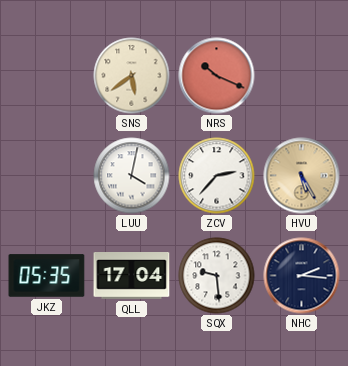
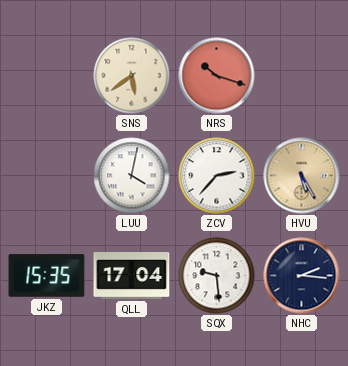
NRS: 10:19 -> 10:18
JKZ: 05:35 -> 15:35
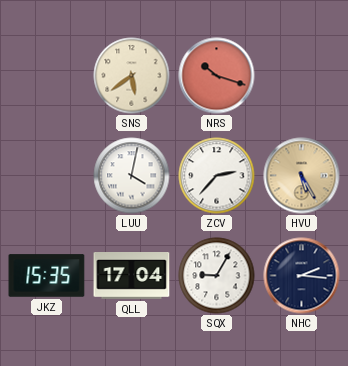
SQX: 9:29 -> 9:05
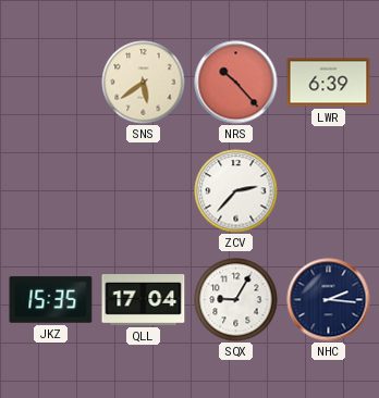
NRS: 10:18 -> 10:23
LWR: none -> 6:39
LUU: 4:02 -> none
HVU: 5:25 -> none
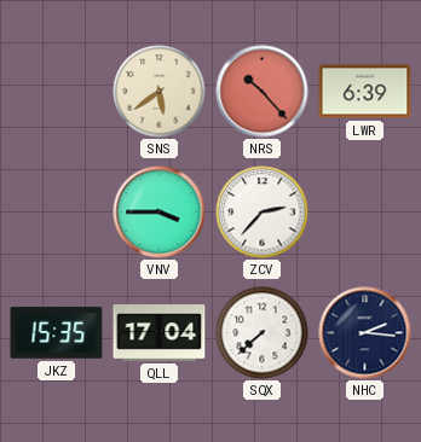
VNV: none -> 3:45
SQX: 9:05 -> 7:38
